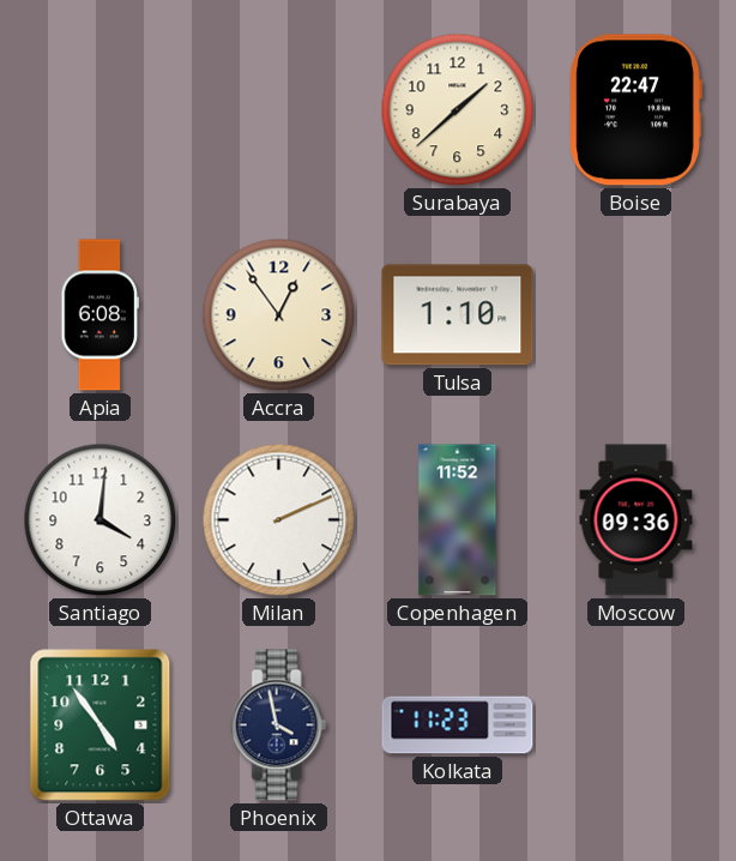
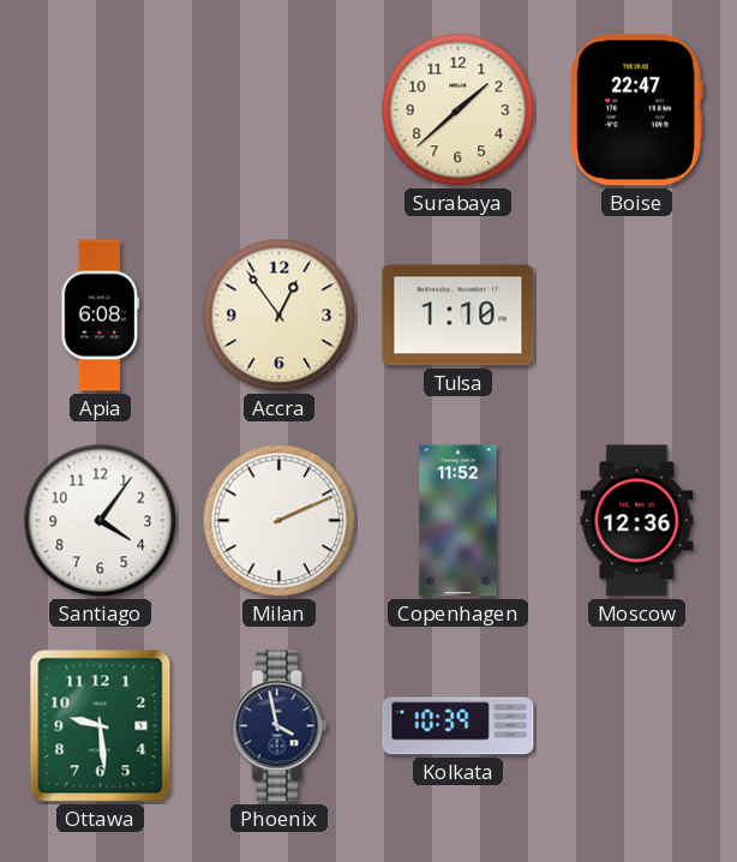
Santiago: 4:01 -> 4:06
Moscow: 09:36 -> 12:36
Ottawa: 4:54 -> 9:29
Kolkata: 11:23 -> 10:39
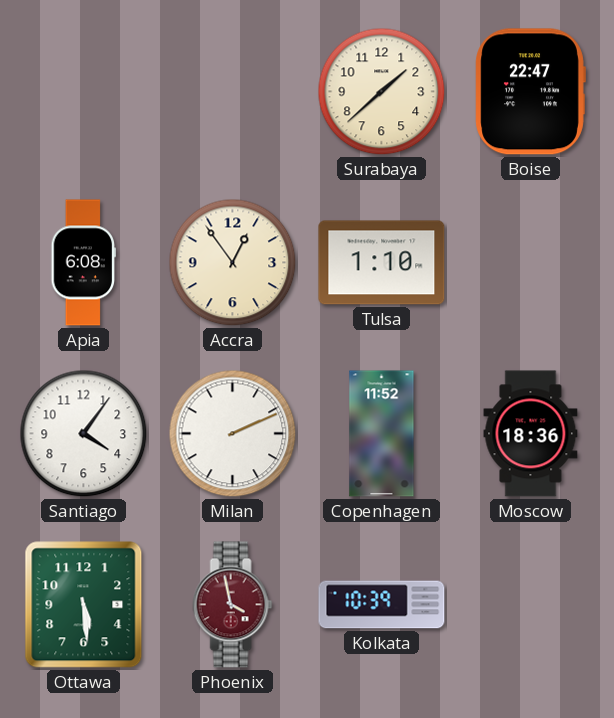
Moscow: 12:36 -> 18:36
Ottawa: 9:29 -> 5:29
Phoenix dial: navy -> burgundy
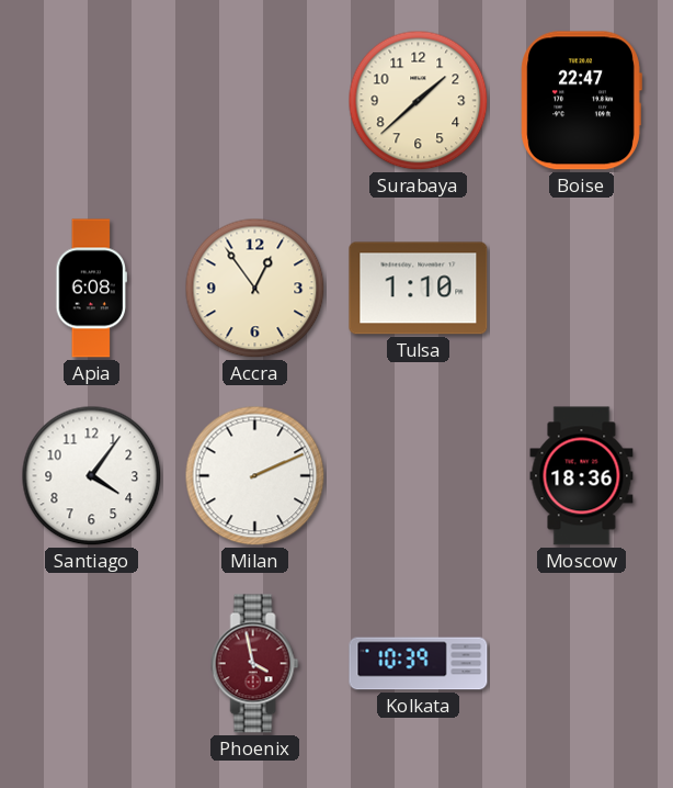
Copenhagen: 11:52 -> none
Ottawa: 5:29 -> none
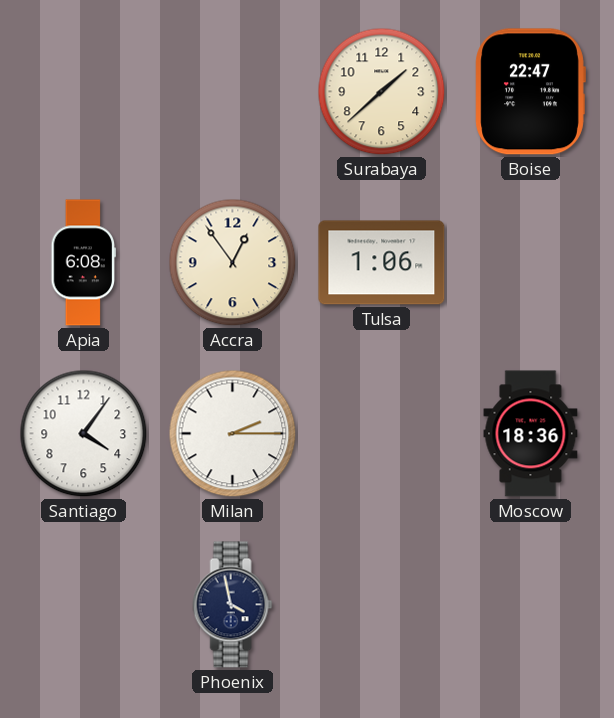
Tulsa: 1:10 -> 1:06
Milan: 2:11 -> 2:15
Phoenix dial: burgundy -> navy
Kolkata: 10:39 -> none
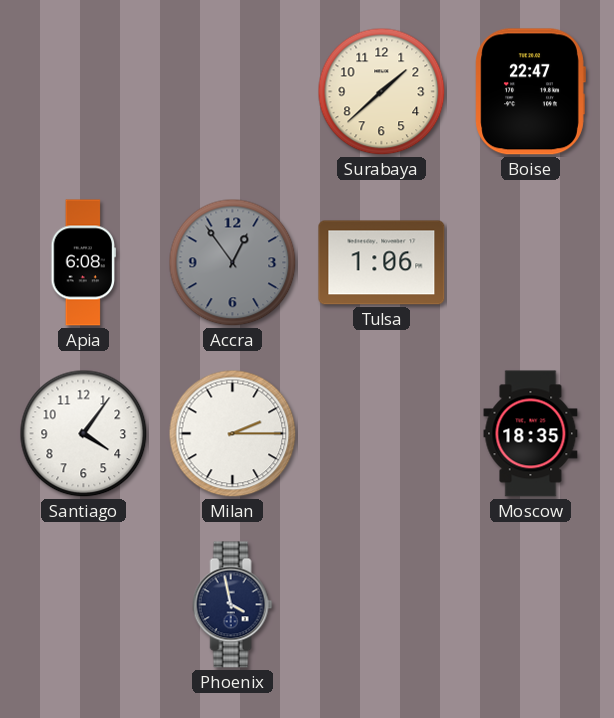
Accra dial: cream -> grey
Moscow: 18:36 -> 18:35
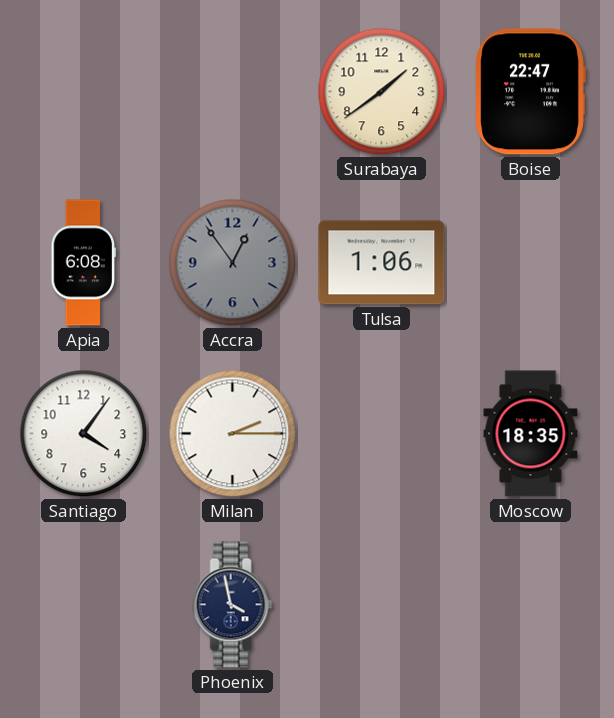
Surabaya: 1:38 -> 1:39
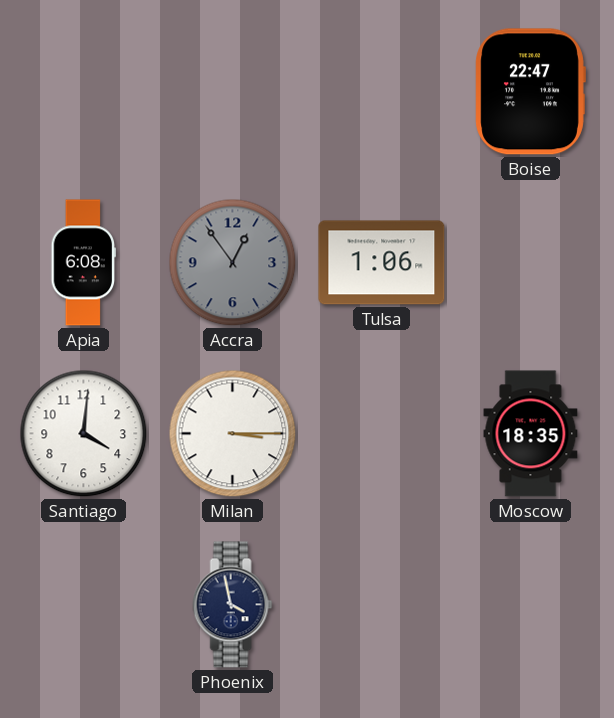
Surabaya: 1:39 -> none
Santiago: 4:06 -> 4:01
Milan: 2:15 -> 3:15
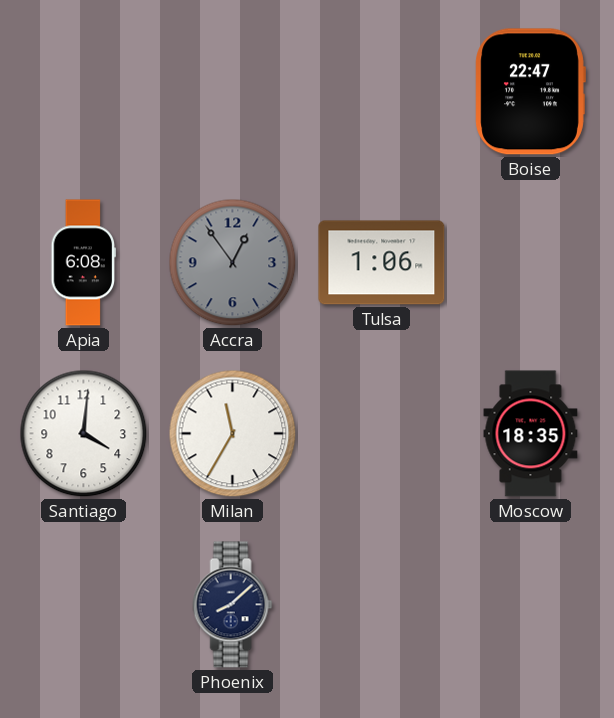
Milan: 3:15 -> 11:35
Phoenix: 3:58 -> 8:08
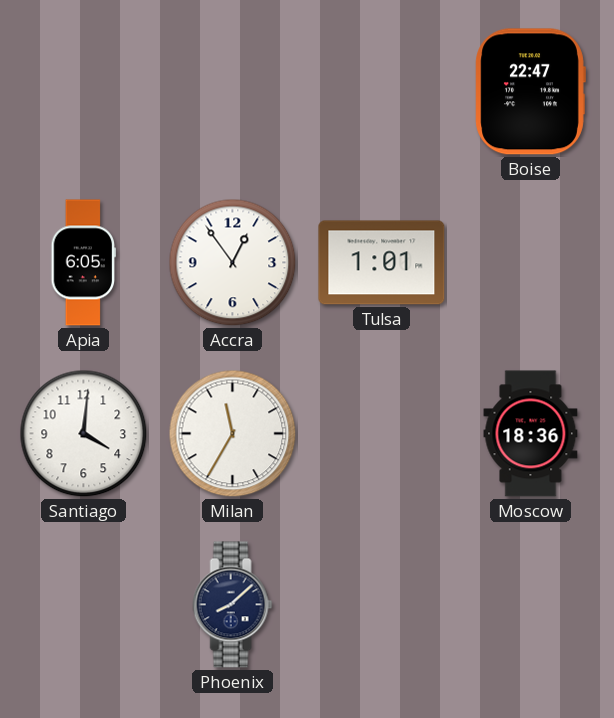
Apia: 6:08 -> 6:05
Accra dial: grey -> white
Tulsa: 1:06 -> 1:01
Moscow: 18:35 -> 18:36
